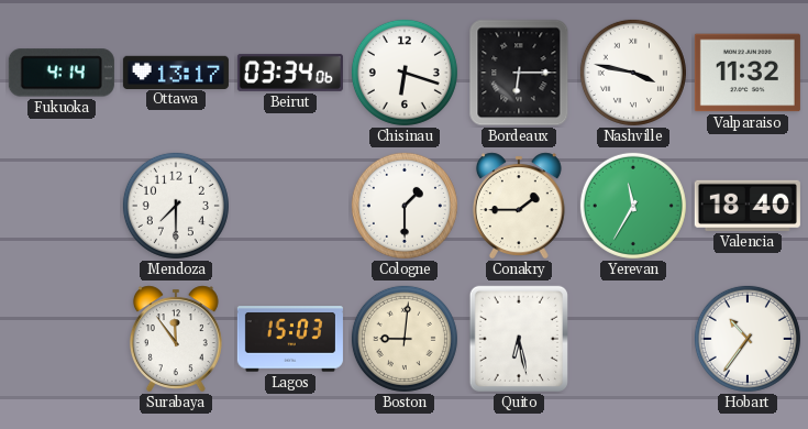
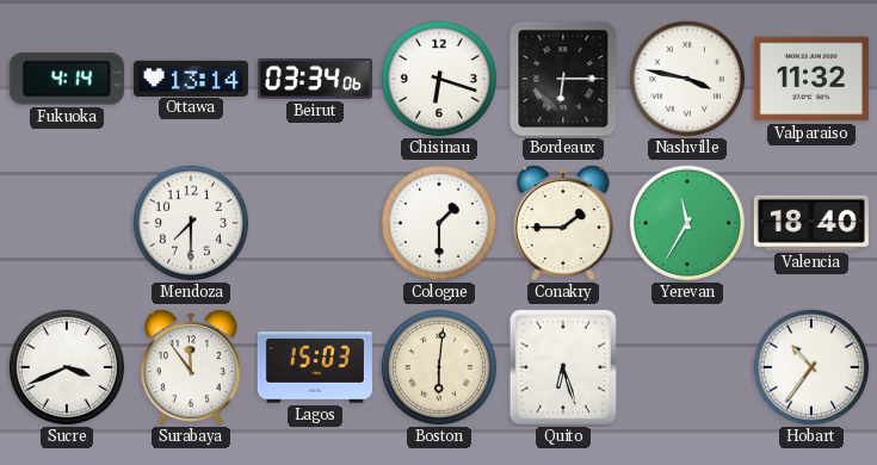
Ottawa: 13:17 -> 13:14
Sucre: none -> 3:41
Boston: 9:01 -> 6:01
Quito: 6:28 -> 6:27
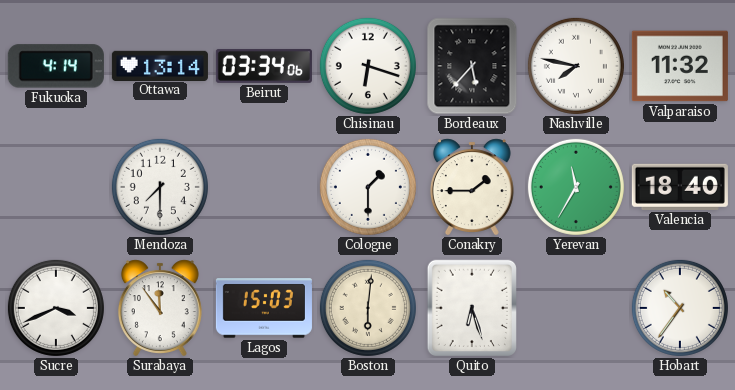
Bordeaux: 6:15 -> 5:37
Nashville: 3:47 -> 7:47
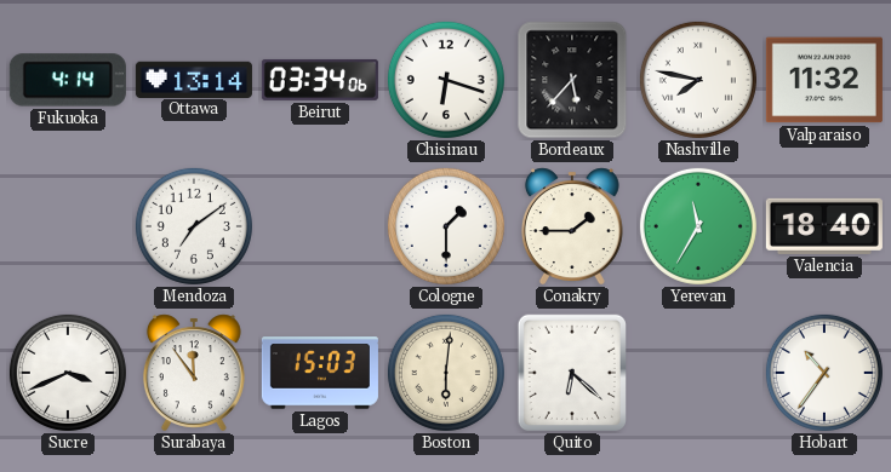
Mendoza: 7:30 -> 7:09
Quito: 6:27 -> 6:22
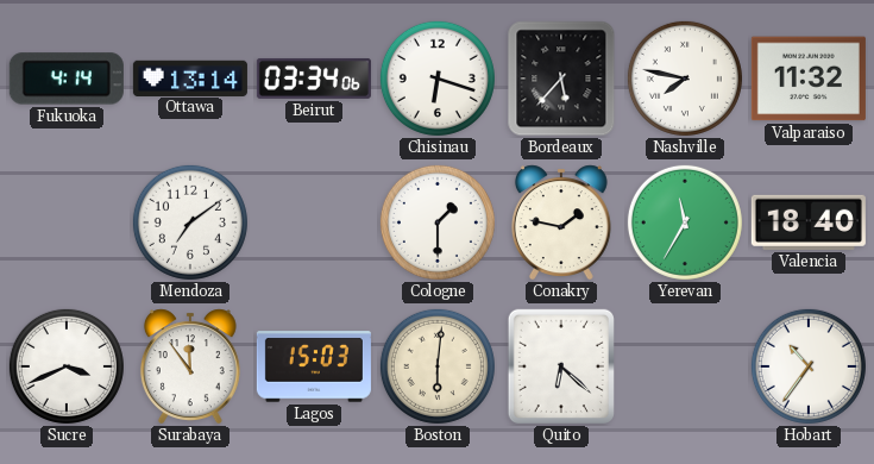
Conakry: 1:45 -> 1:47
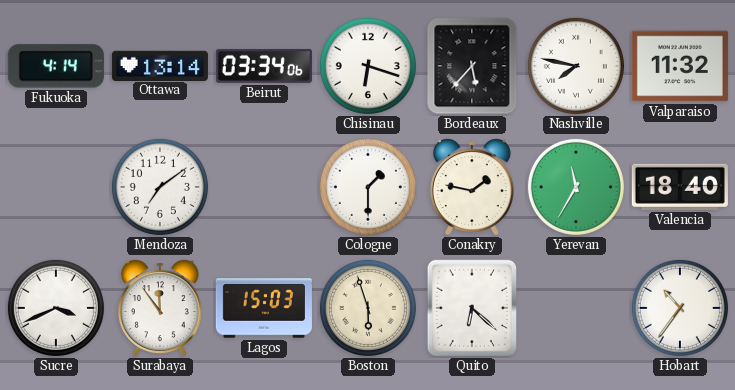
Boston: 6:01 -> 5:57
